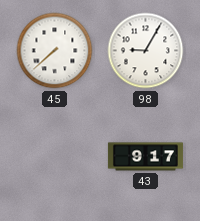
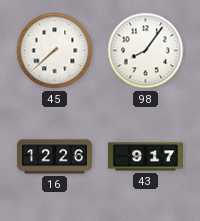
98: 9:05 -> 8:06
16: none -> 12:26
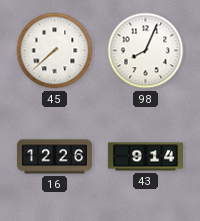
98: 8:06 -> 8:04
43: 9:17 -> 9:14
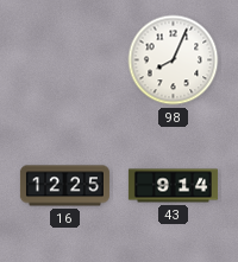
45: 7:38 -> none
16: 12:26 -> 12:25
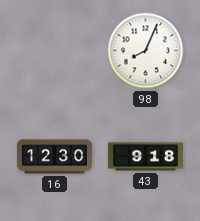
16: 12:25 -> 12:30
43: 9:14 -> 9:18
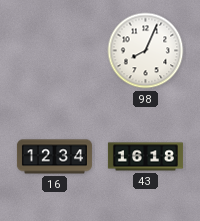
16: 12:30 -> 12:34
43: 9:18 -> 16:18
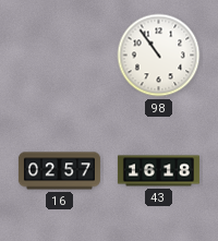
98: 8:04 -> 10:54
16: 12:34 -> 02:57
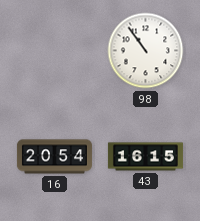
16: 02:57 -> 20:54
43: 16:18 -> 16:15
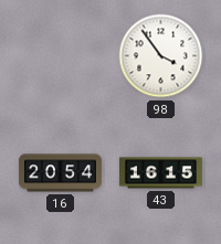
98: 10:54 -> 3:54
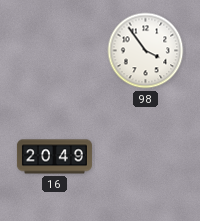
16: 20:54 -> 20:49
43: 16:15 -> none
